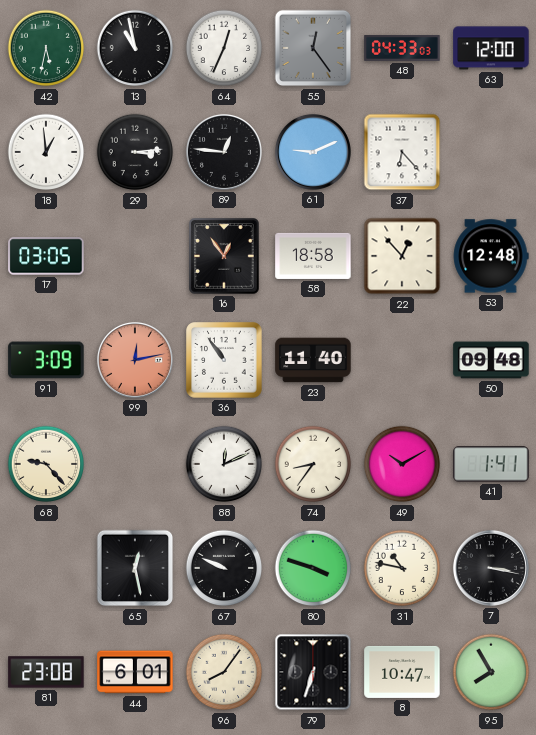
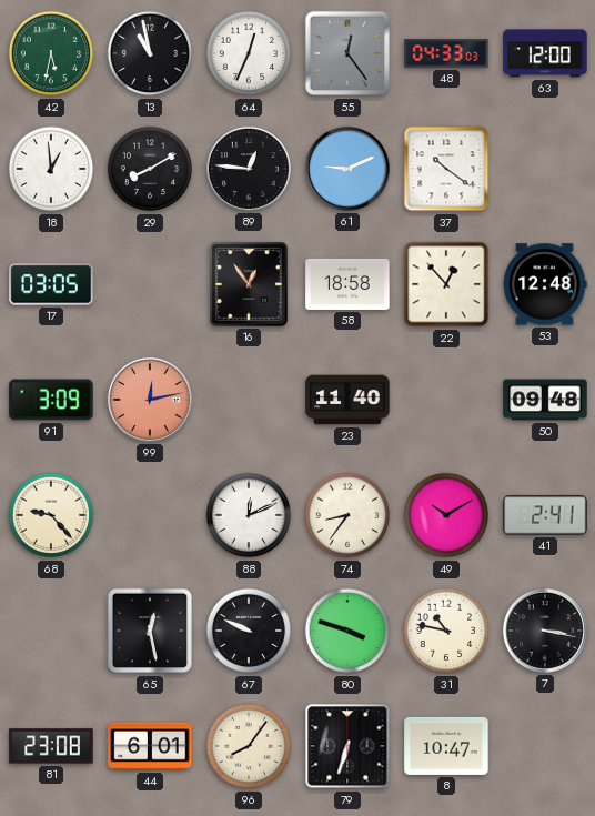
29: 3:14 -> 8:10
37: 6:23 -> 10:21
36: 10:54 -> none
41: 1:41 -> 2:41
95: 7:55 -> none
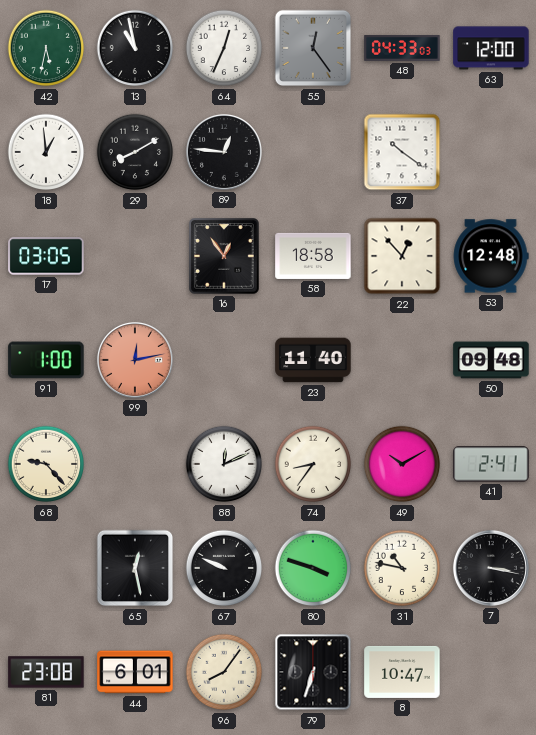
61: 9:11 -> none
91: 3:09 -> 1:00
